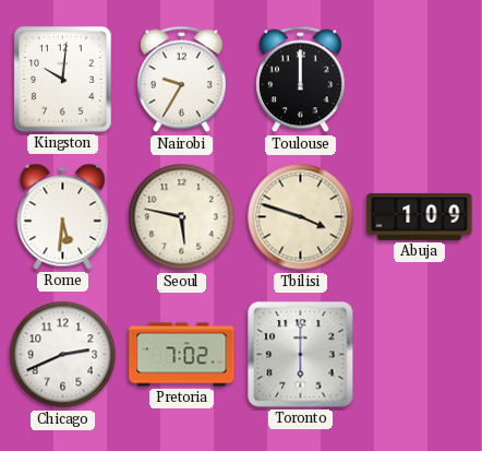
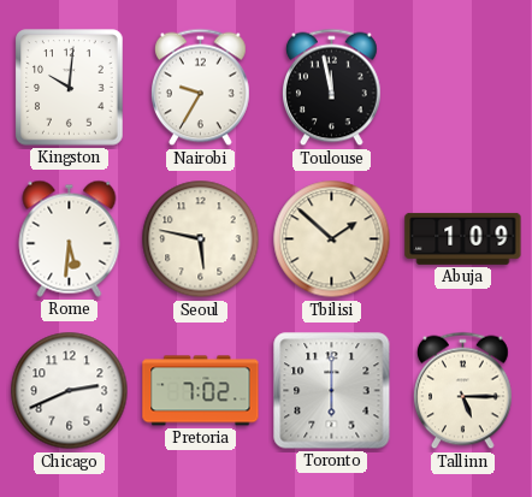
Toulouse: 12:00 -> 11:58
Tbilisi: 3:48 -> 1:52
Tallinn: none -> 5:15
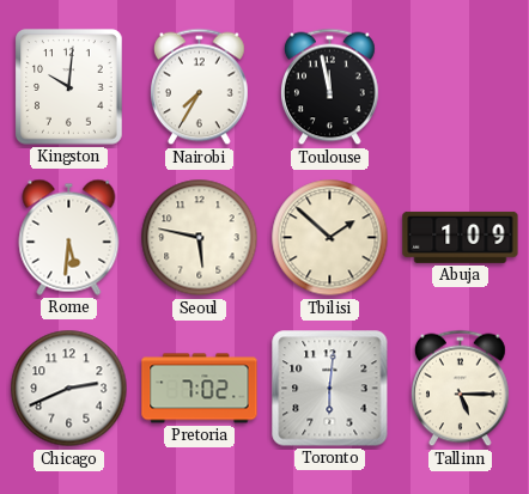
Nairobi: 9:35 -> 7:35
Toronto: 6:00 -> 6:01
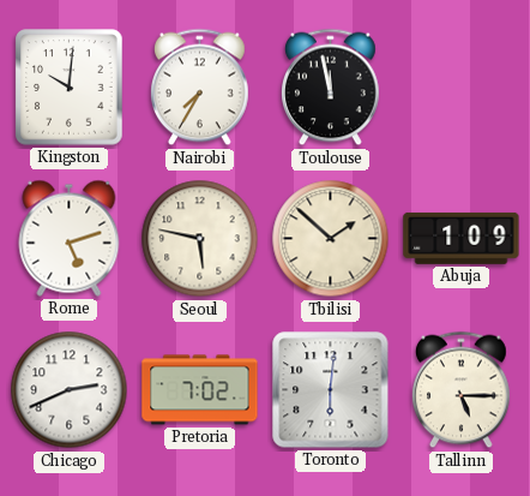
Rome: 5:31 -> 5:12
